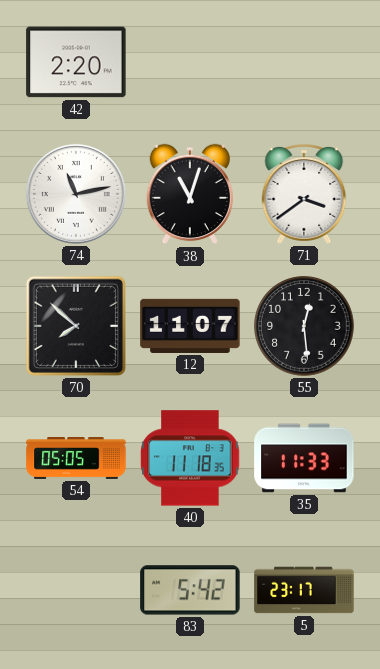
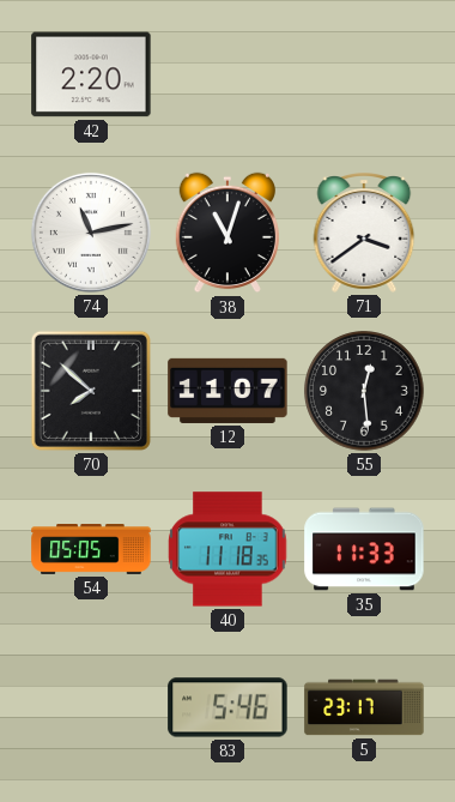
83: 5:42 -> 5:46
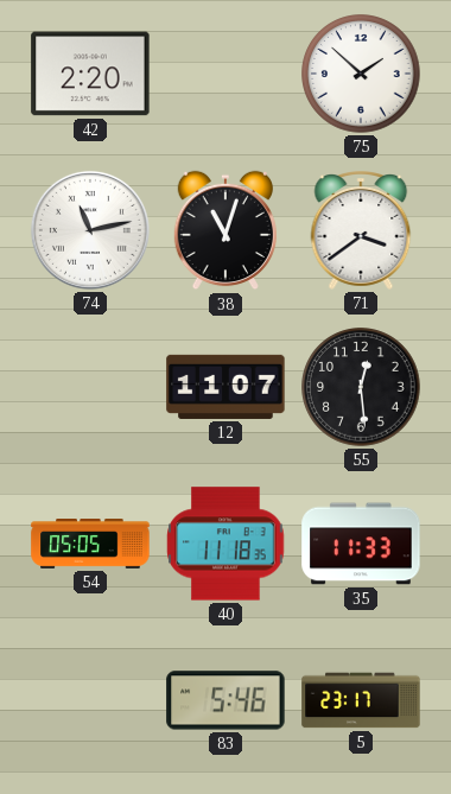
75: none -> 1:52
70: 7:52 -> none
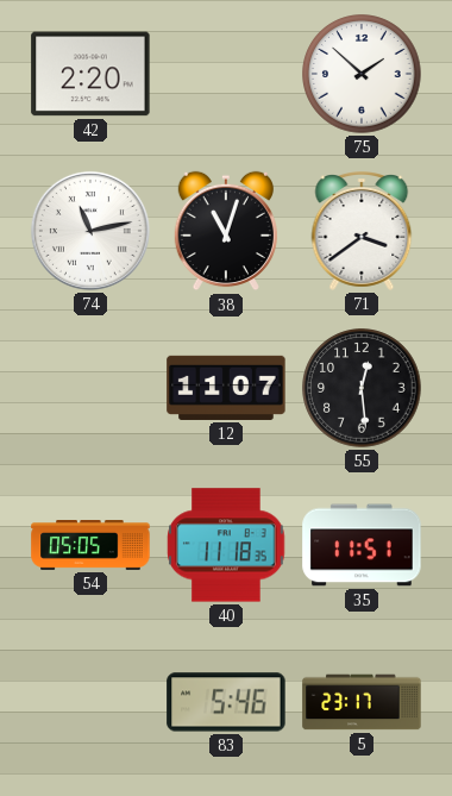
35: 11:33 -> 11:51
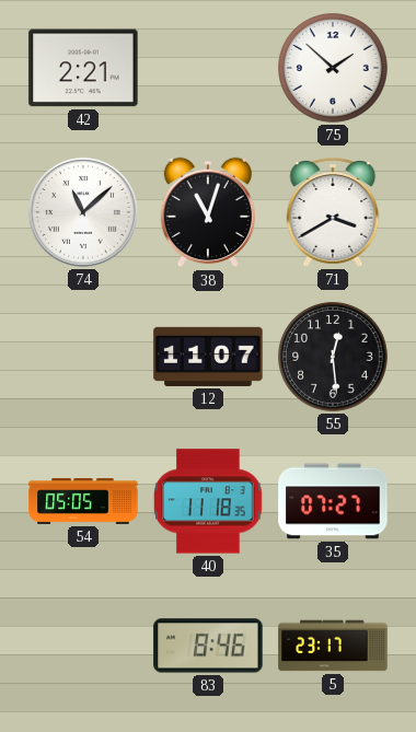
42: 2:20 -> 2:21
74: 11:13 -> 11:08
71: 3:39 -> 3:40
35: 11:51 -> 07:27
83: 5:46 -> 8:46
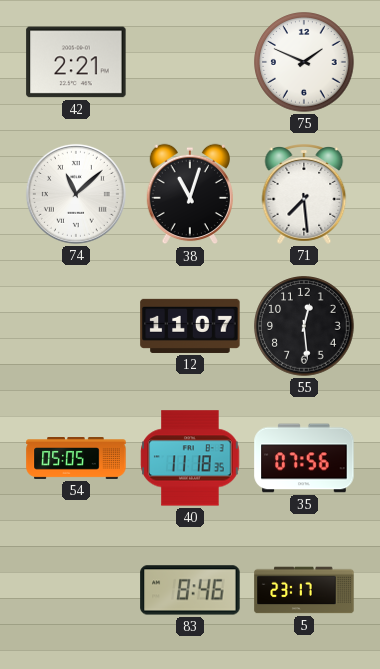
75: 1:52 -> 1:49
71: 3:40 -> 7:29
35: 07:27 -> 07:56
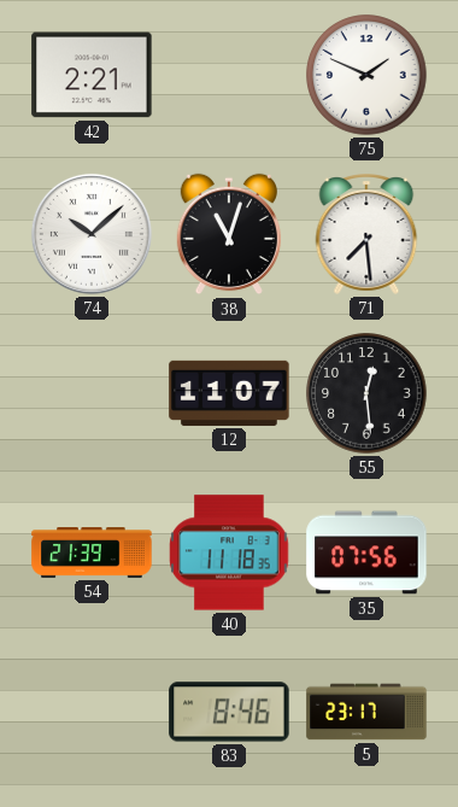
74: 11:08 -> 10:08
54: 05:05 -> 21:39
